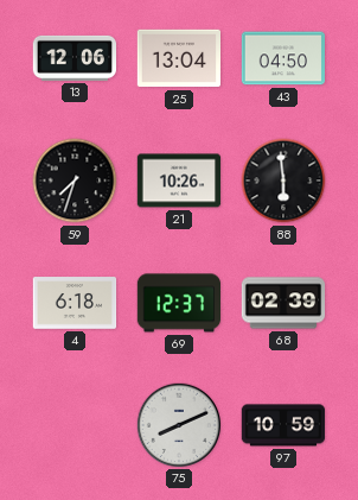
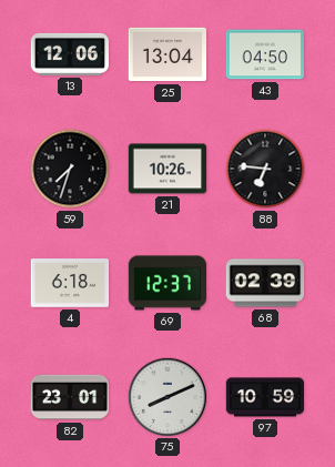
88: 5:59 -> 6:46
82: none -> 23:01
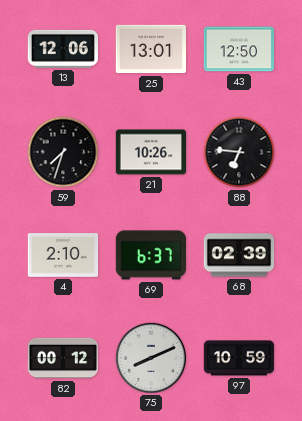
25: 13:04 -> 13:01
43: 04:50 -> 12:50
4: 6:18 -> 2:10
69: 12:37 -> 6:37
82: 23:01 -> 00:12
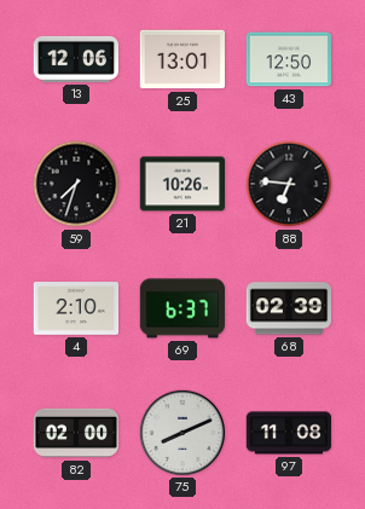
82: 00:12 -> 02:00
97: 10:59 -> 11:08
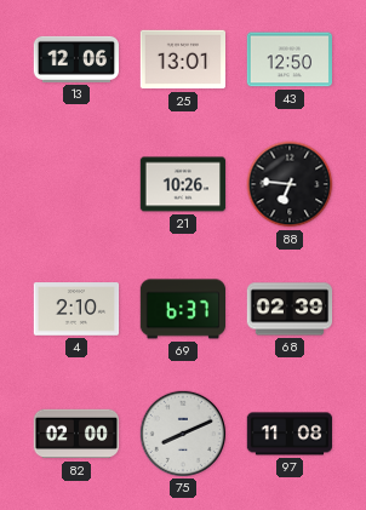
59: 7:33 -> none
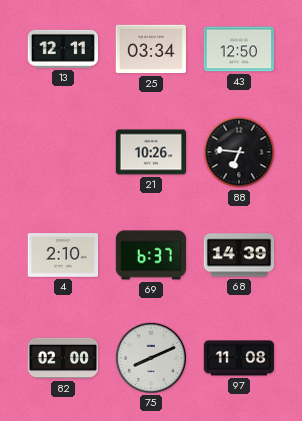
13: 12:06 -> 12:11
25: 13:01 -> 03:34
68: 02:39 -> 14:39
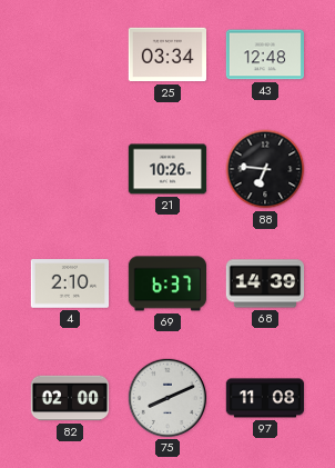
13: 12:11 -> none
43: 12:50 -> 12:48
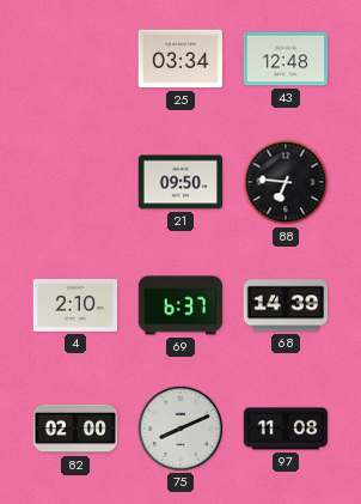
21: 10:26 -> 09:50
